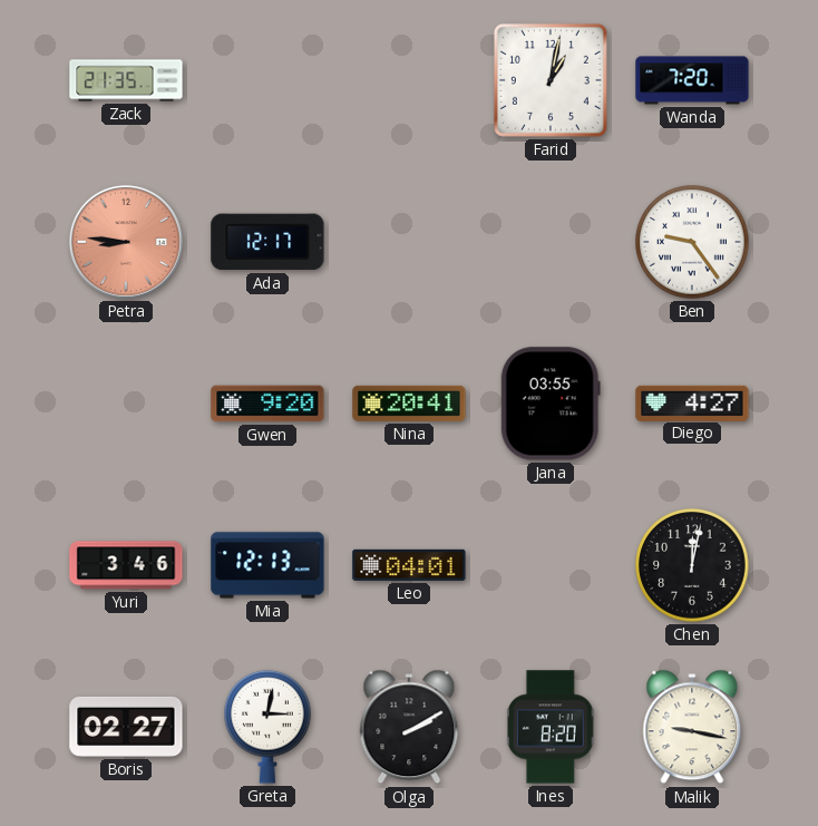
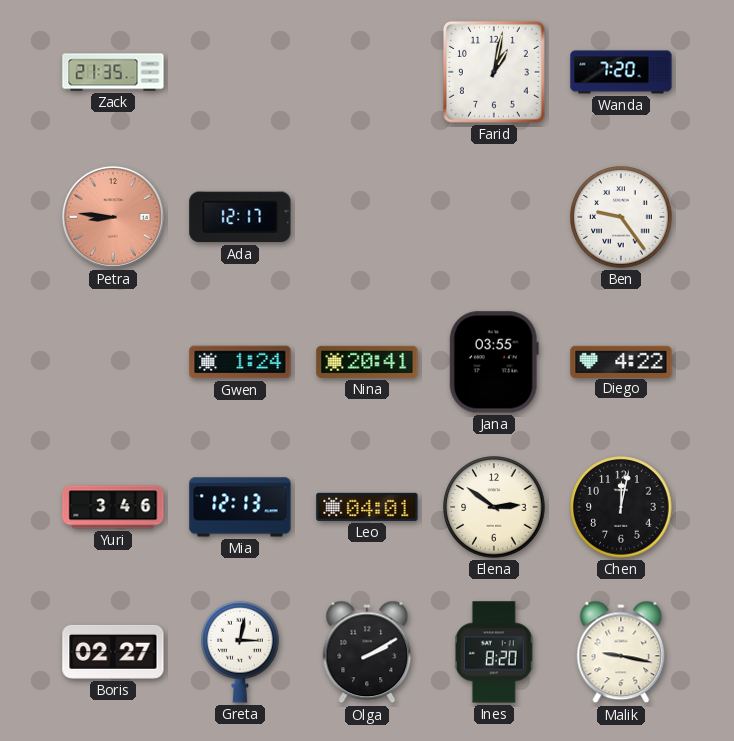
Gwen: 9:20 -> 1:24
Diego: 4:27 -> 4:22
Elena: none -> 2:51
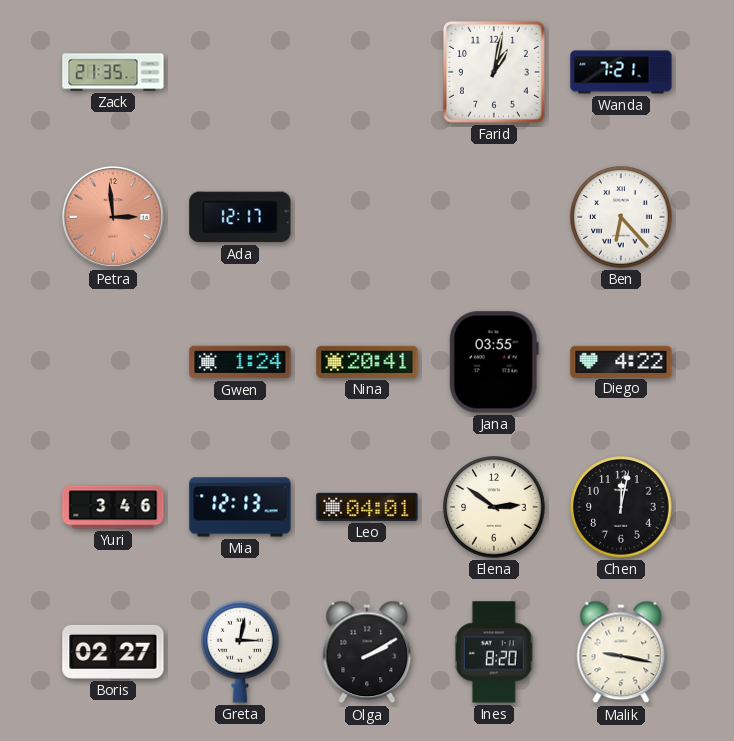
Wanda: 7:20 -> 7:21
Petra: 8:46 -> 2:59
Ben: 9:24 -> 6:23
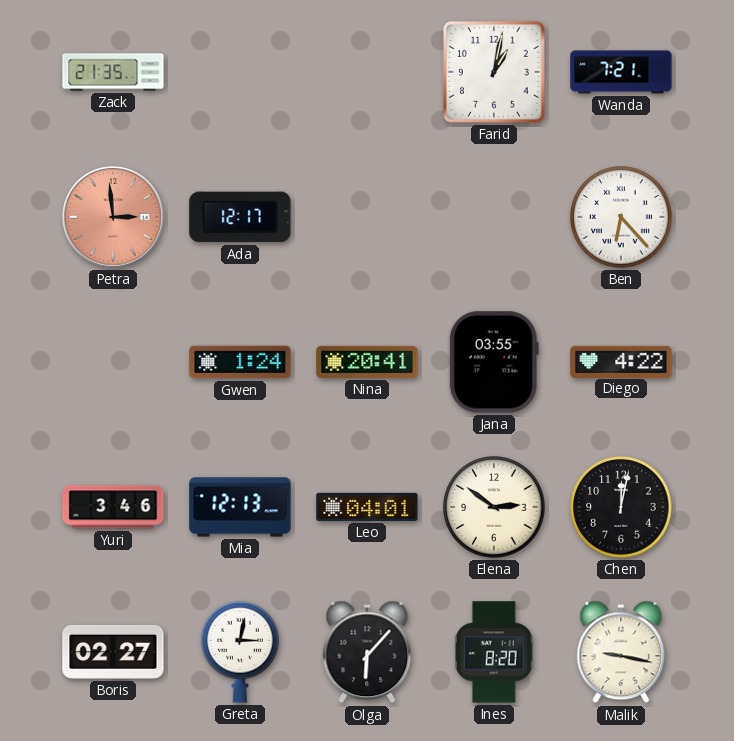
Olga: 2:10 -> 6:07
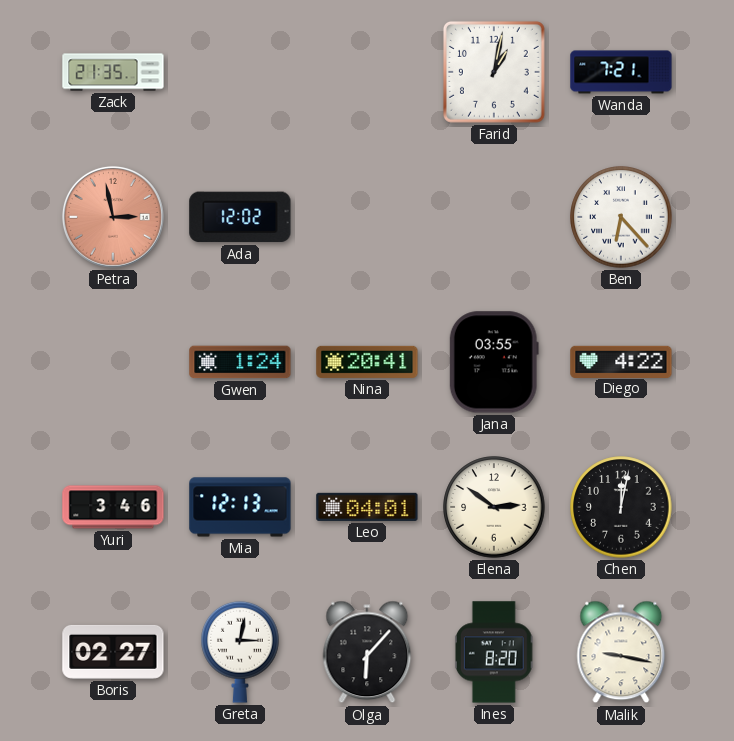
Petra: 2:59 -> 2:58
Ada: 12:17 -> 12:02
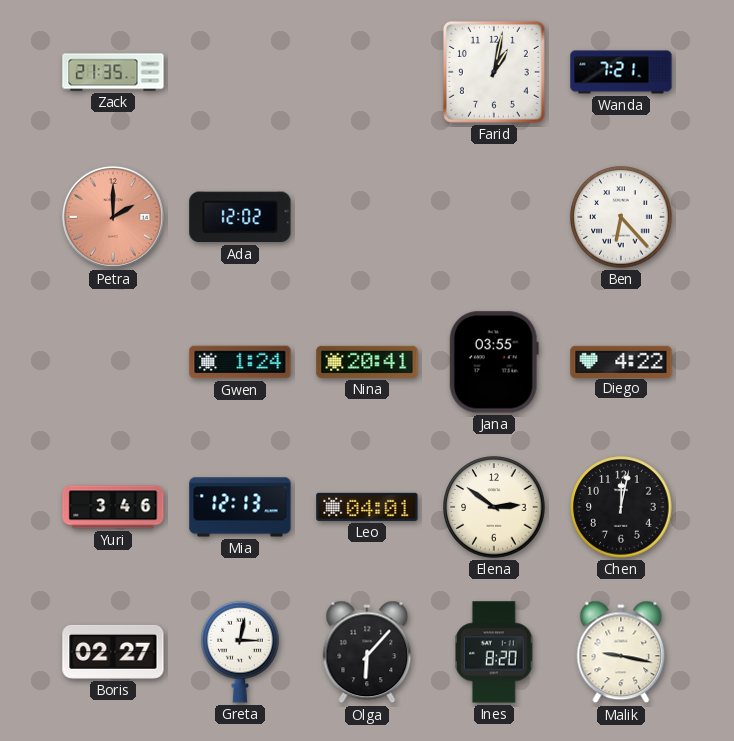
Petra: 2:58 -> 2:00
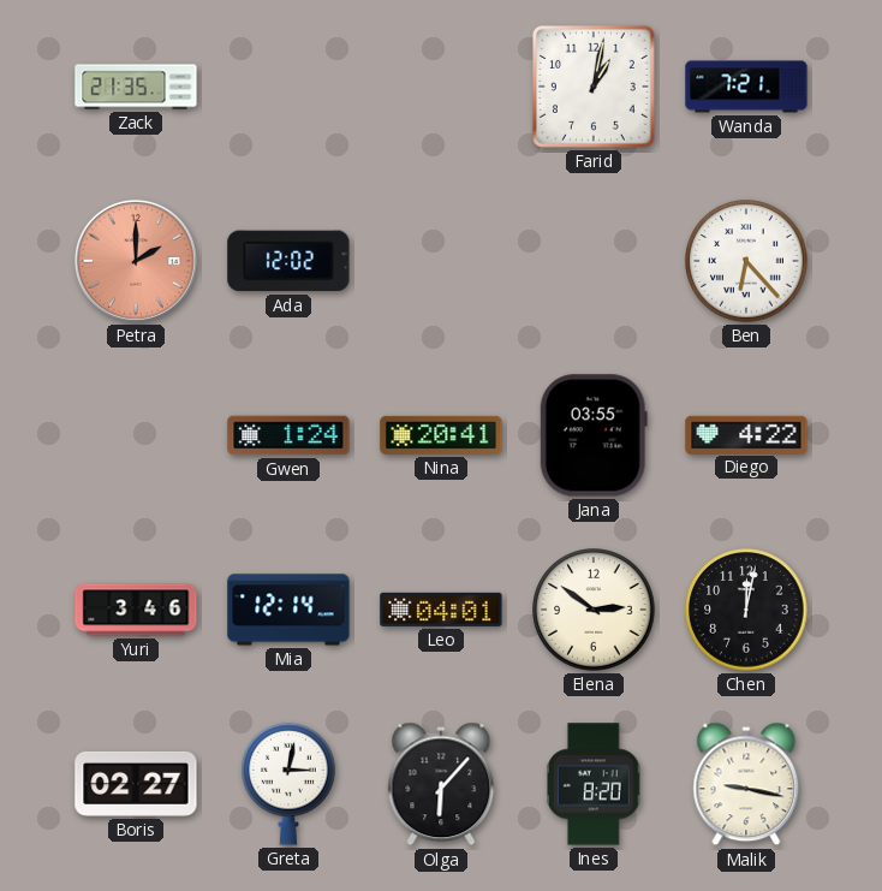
Mia: 12:13 -> 12:14
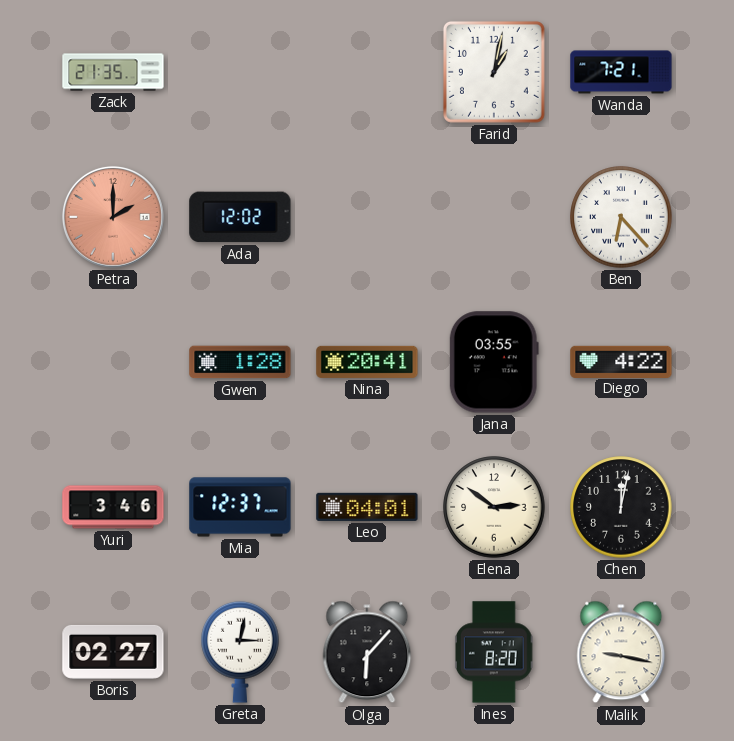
Gwen: 1:24 -> 1:28
Mia: 12:14 -> 12:37
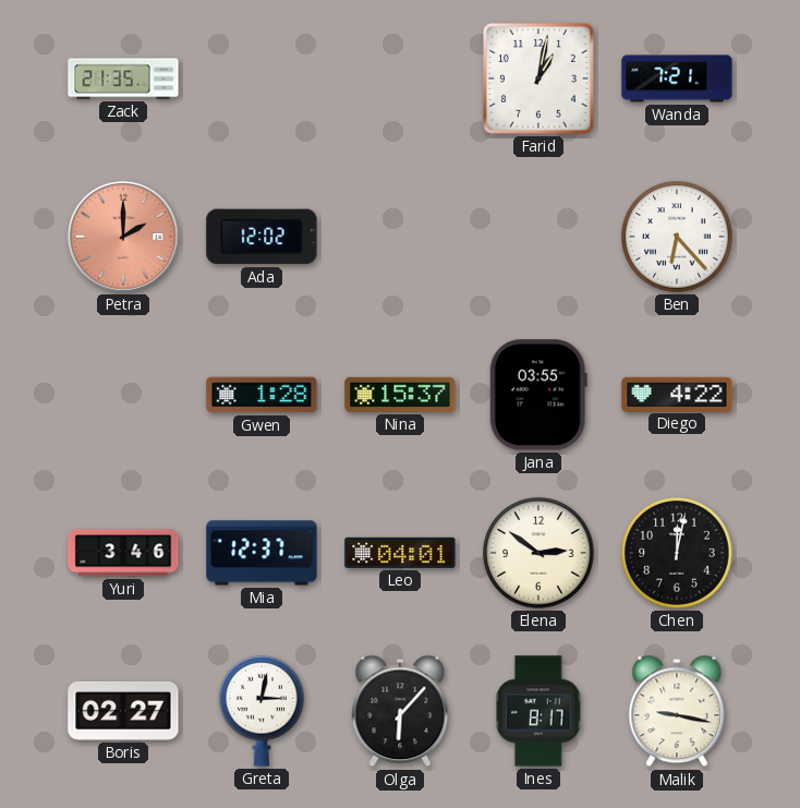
Nina: 20:41 -> 15:37
Ines: 8:20 -> 8:17
